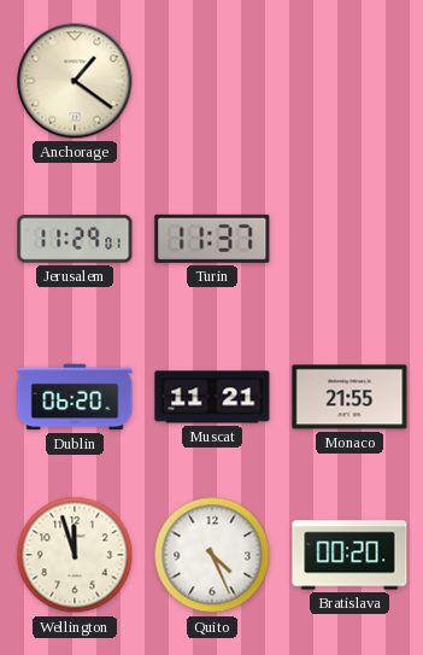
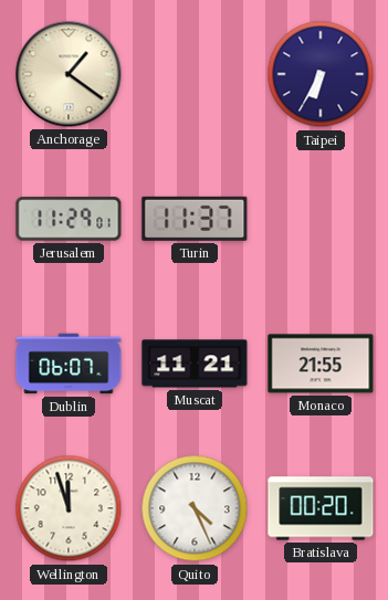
Taipei: none -> 6:35
Dublin: 06:20 -> 06:07
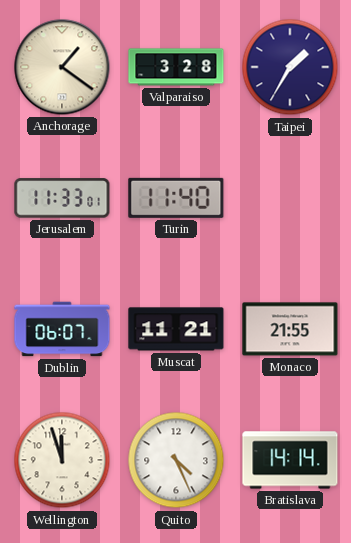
Valparaiso: none -> 3:28
Taipei: 6:35 -> 1:35
Jerusalem: 11:29 -> 11:33
Turin: 11:37 -> 11:40
Bratislava: 00:20 -> 14:14
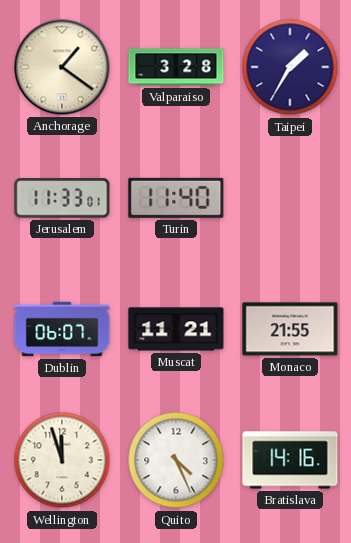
Bratislava: 14:14 -> 14:16
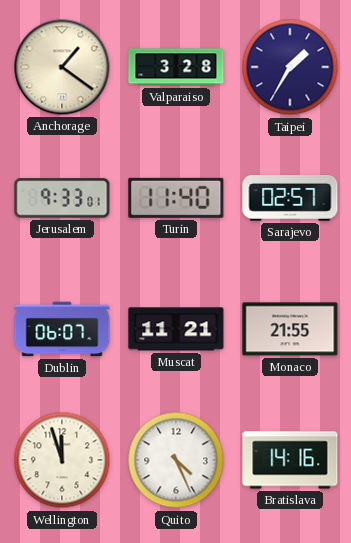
Jerusalem: 11:33 -> 9:33
Sarajevo: none -> 02:57
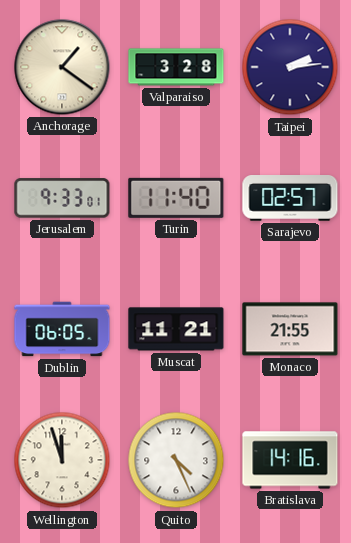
Taipei: 1:35 -> 2:14
Dublin: 06:07 -> 06:05
